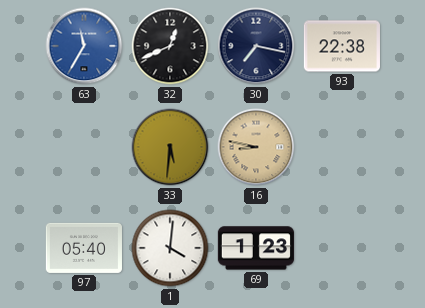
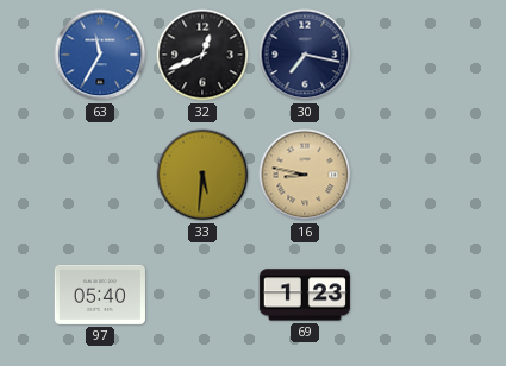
93: 22:38 -> none
1: 4:01 -> none
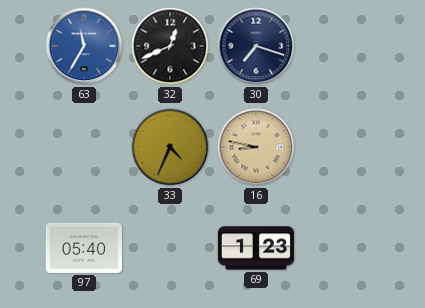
30: 7:17 -> 7:18
33: 5:31 -> 4:34
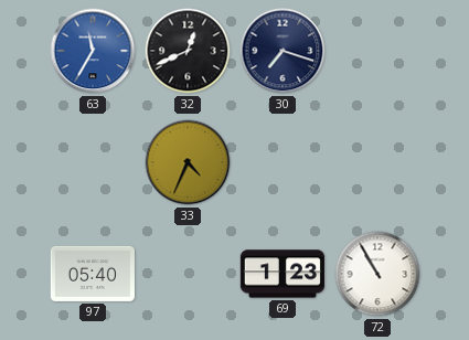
16: 8:47 -> none
72: none -> 10:55
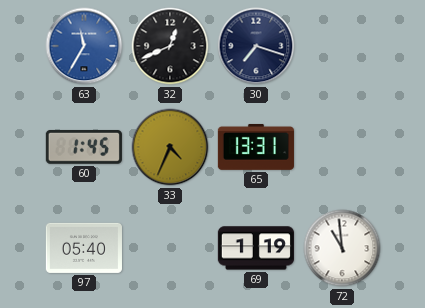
60: none -> 1:45
65: none -> 13:31
69: 1:23 -> 1:19
72: 10:55 -> 10:59
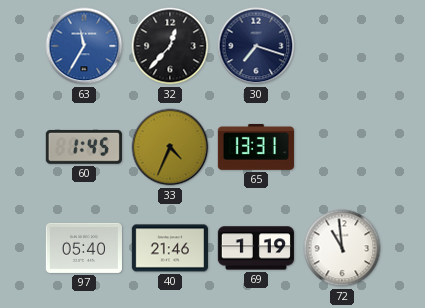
32: 12:41 -> 12:37
40: none -> 21:46
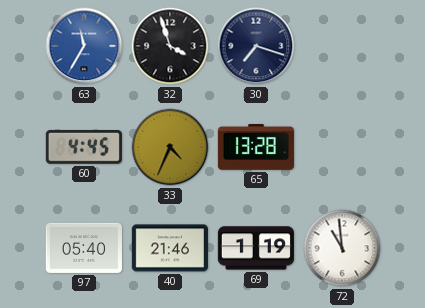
32: 12:37 -> 3:57
60: 1:45 -> 4:45
65: 13:31 -> 13:28
